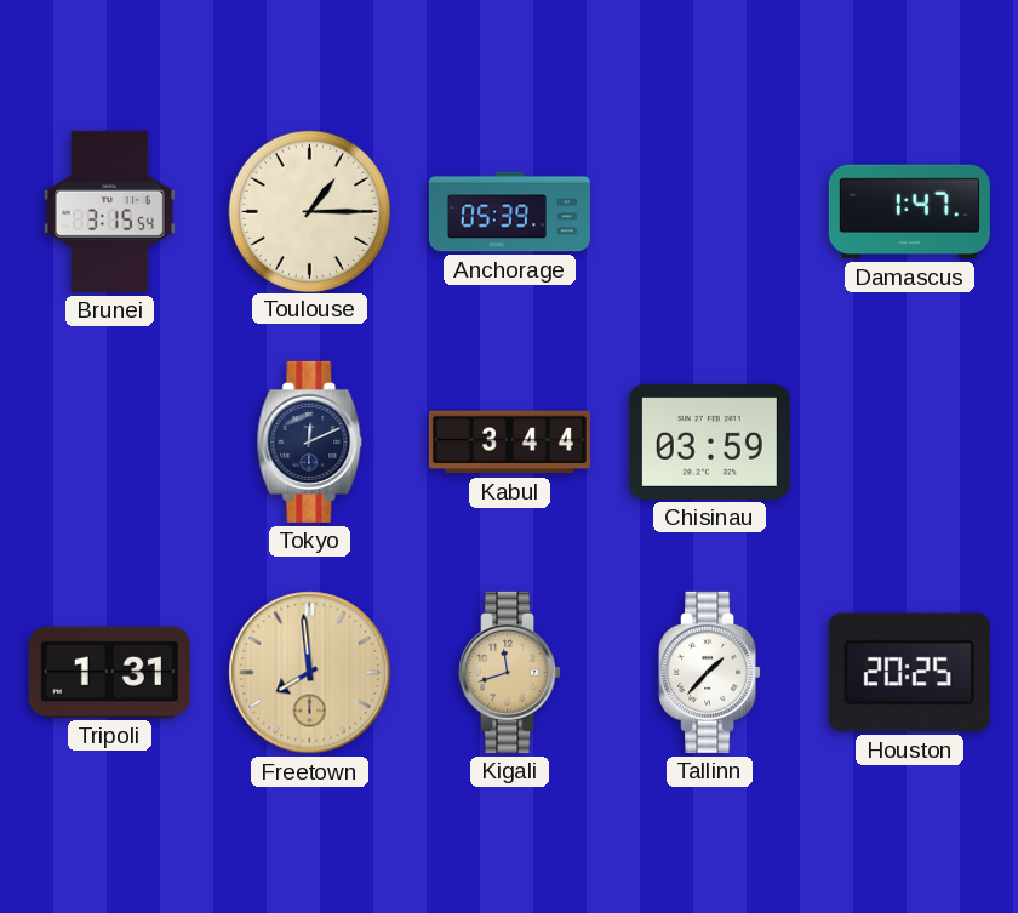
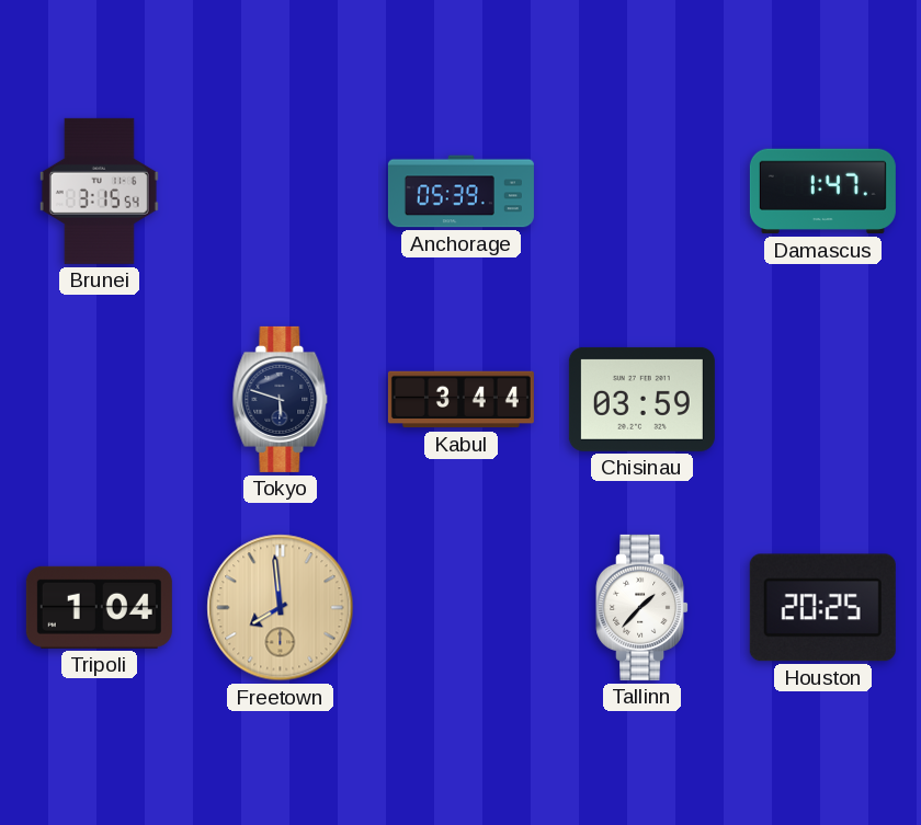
Toulouse: 1:15 -> none
Tokyo: 12:11 -> 5:48
Tripoli: 1:31 -> 1:04
Kigali: 11:42 -> none
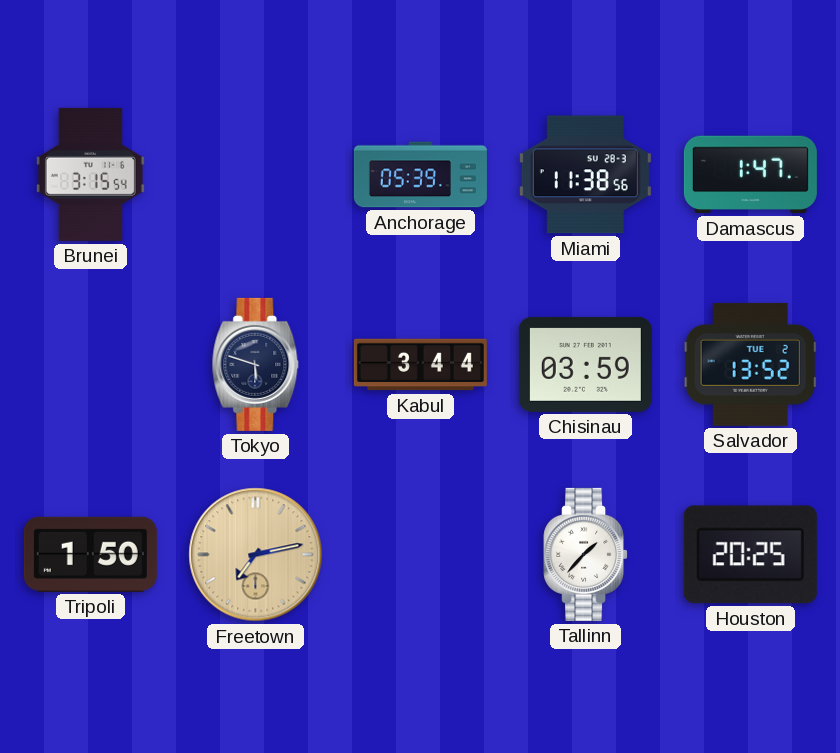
Miami: none -> 11:38
Salvador: none -> 13:52
Tripoli: 1:04 -> 1:50
Freetown: 7:59 -> 7:13
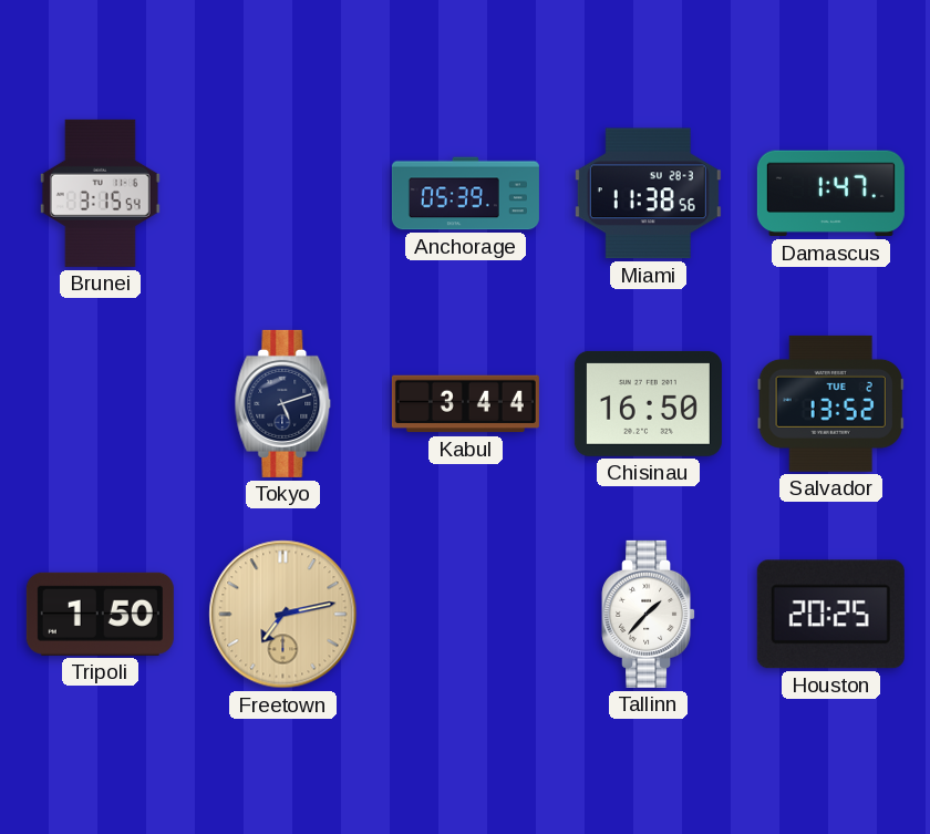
Tokyo: 5:48 -> 5:12
Chisinau: 03:59 -> 16:50
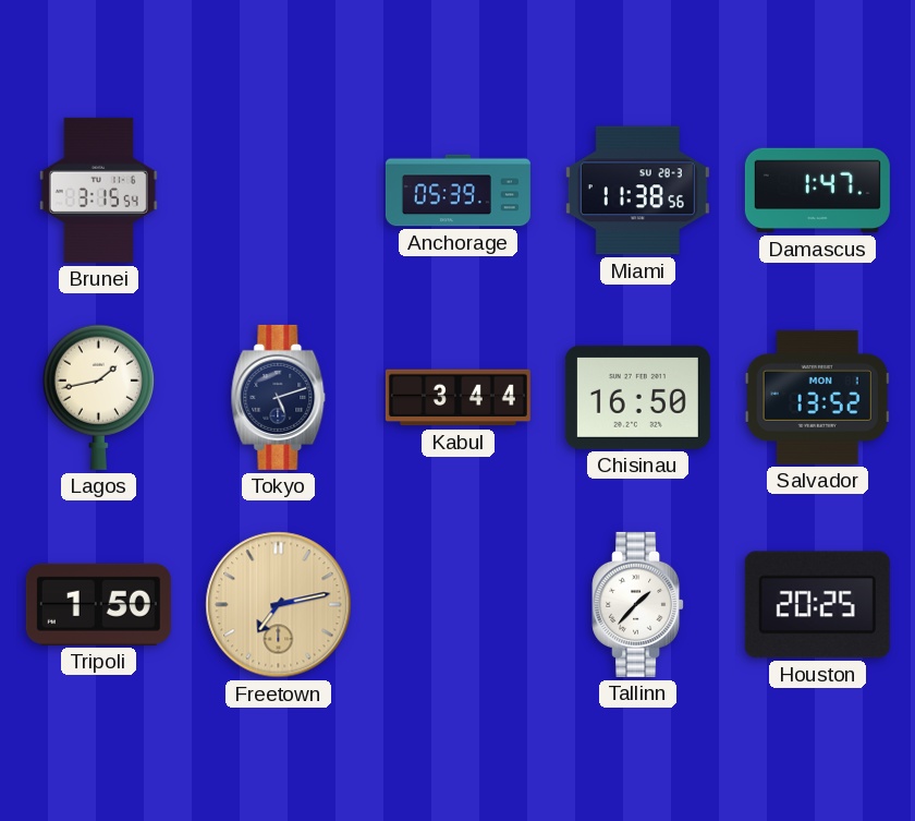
Lagos: none -> 1:43
Salvador date: TUE 2 -> MON 1
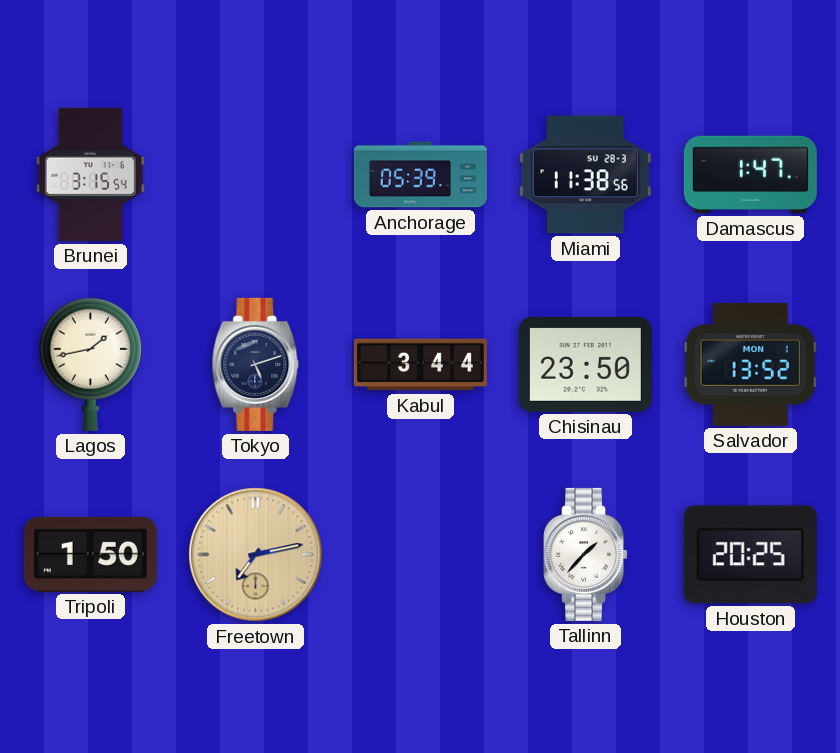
Chisinau: 16:50 -> 23:50
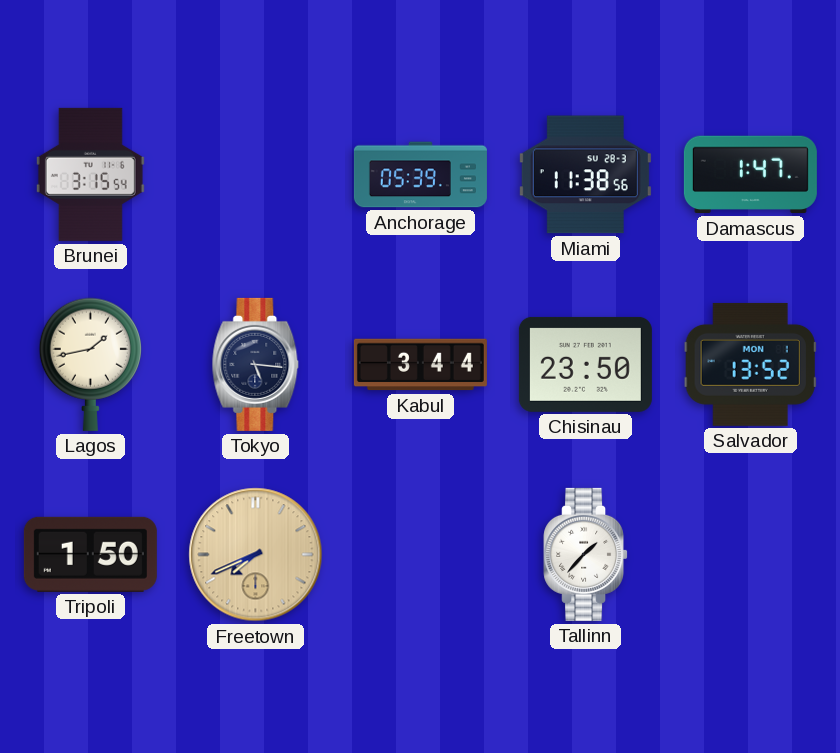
Tokyo: 5:12 -> 5:16
Freetown: 7:13 -> 7:41
Houston: 20:25 -> none
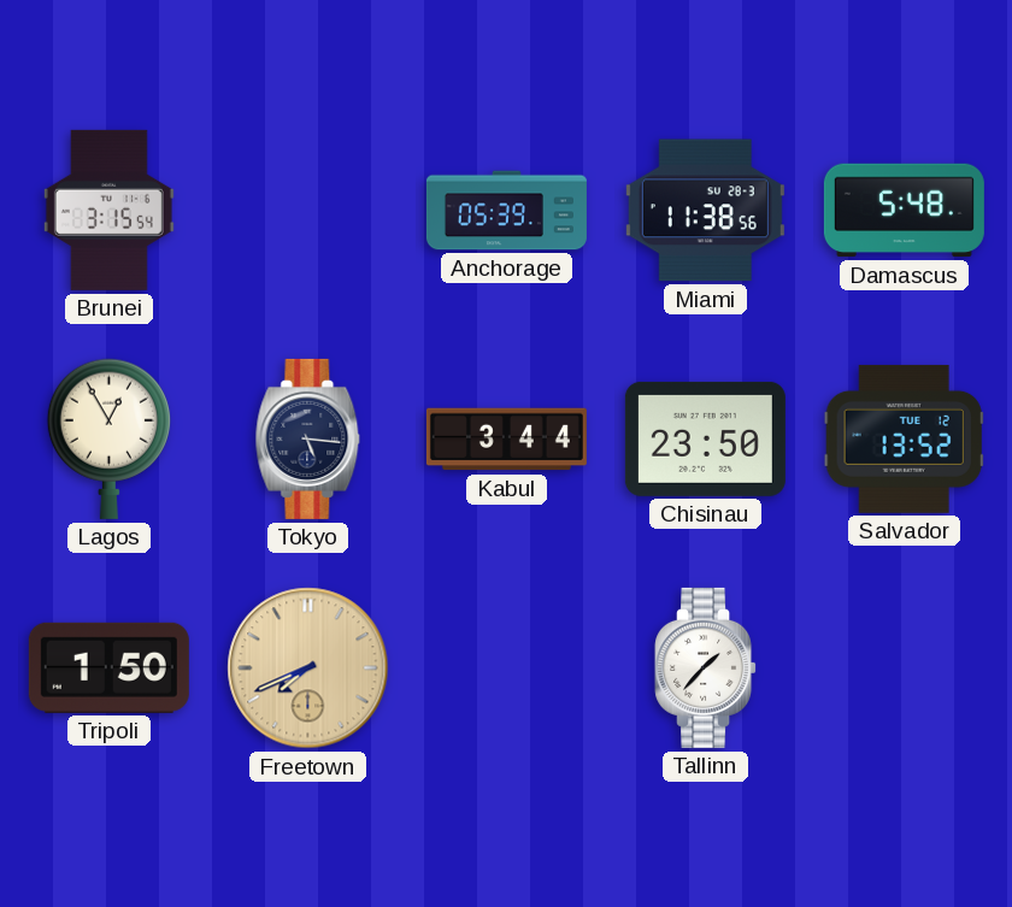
Damascus: 1:47 -> 5:48
Lagos: 1:43 -> 12:55
Salvador date: MON 1 -> TUE 12
